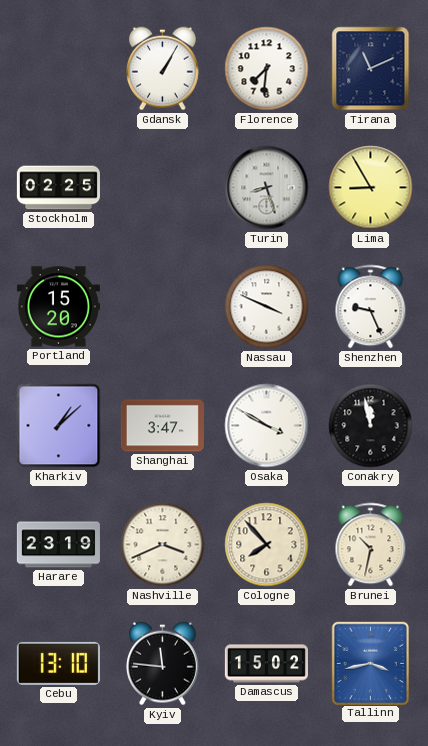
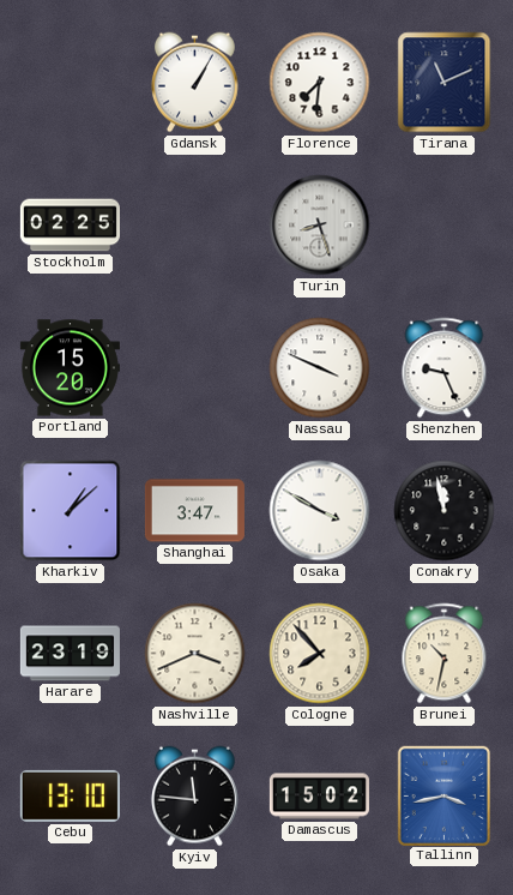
Lima: 8:55 -> none
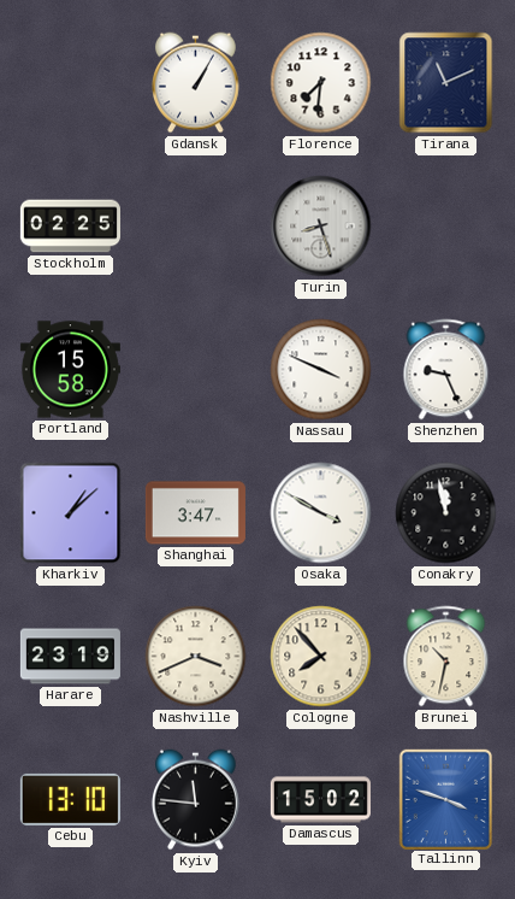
Portland: 15:20 -> 15:58
Tallinn: 3:43 -> 3:48
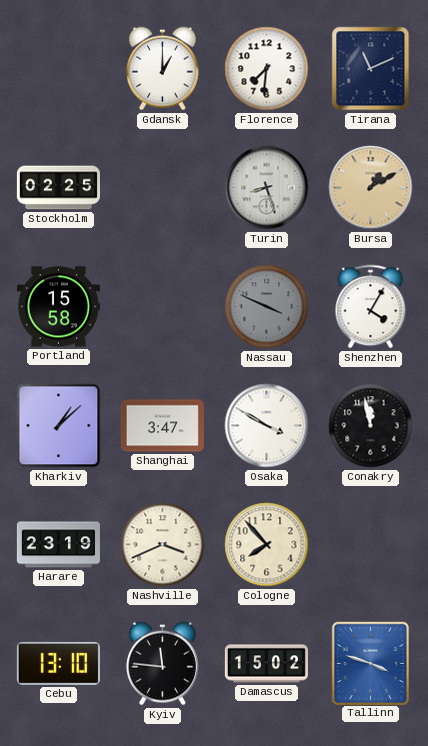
Gdansk: 1:05 -> 1:00
Bursa: none -> 1:10
Nassau dial: white -> grey
Shenzhen: 9:26 -> 4:05
Brunei: 10:32 -> none
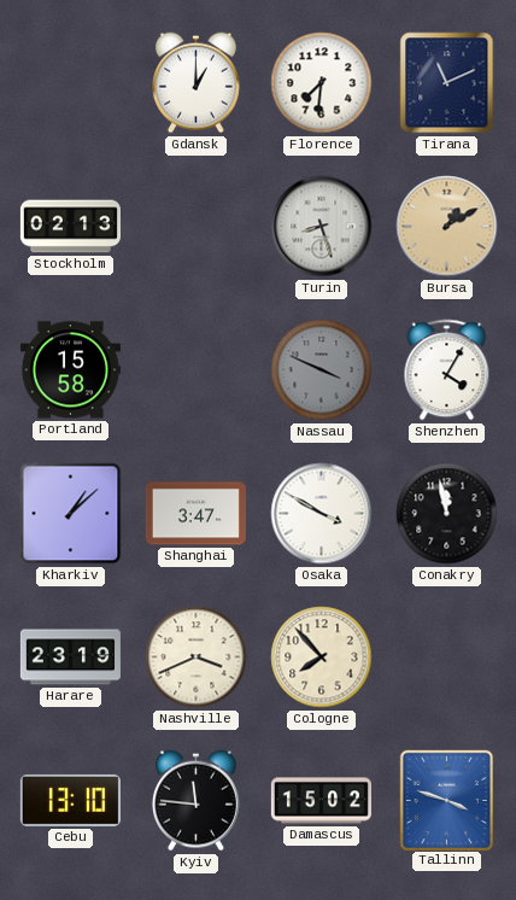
Stockholm: 02:25 -> 02:13
